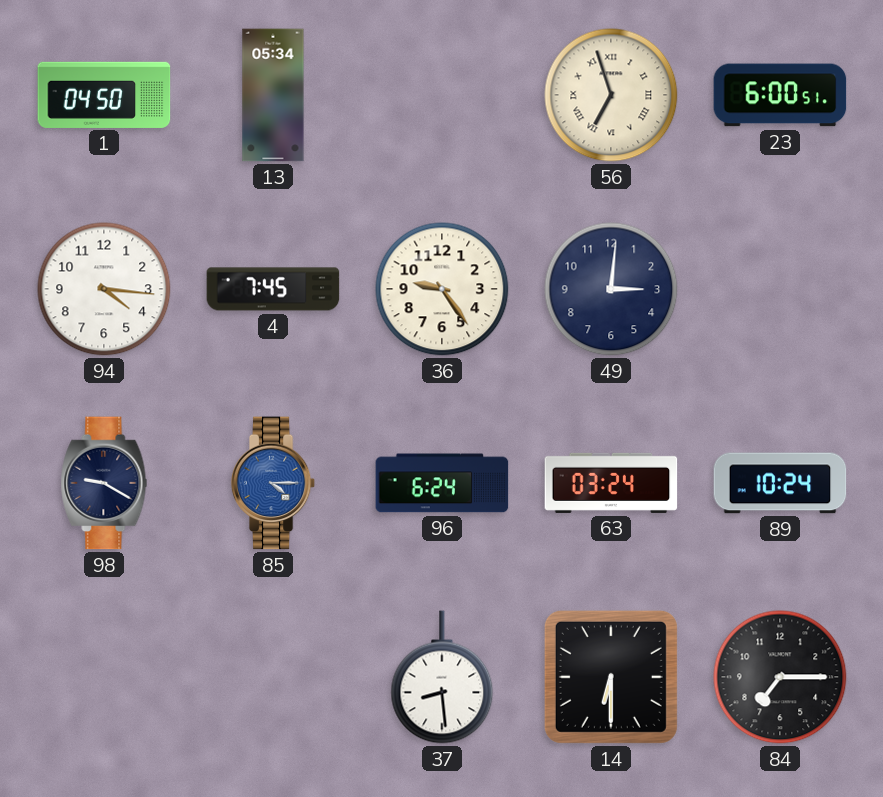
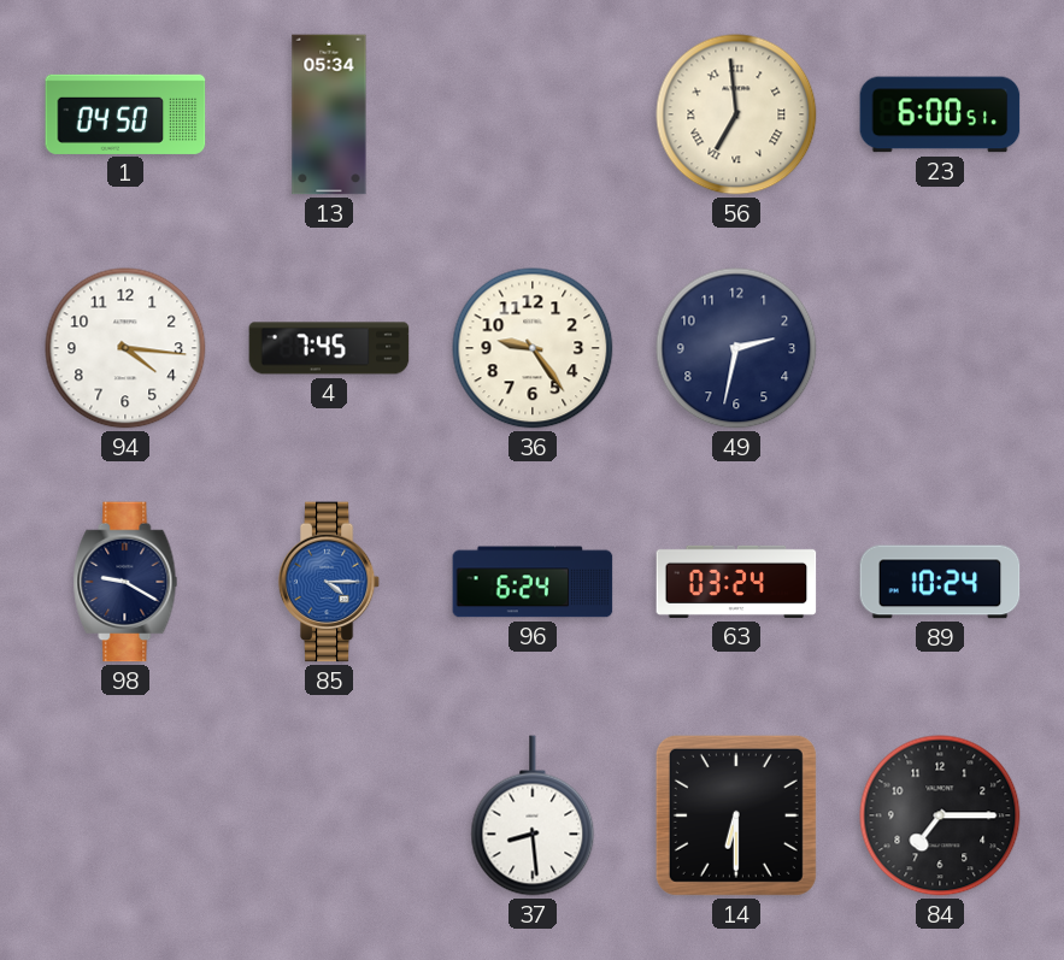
56: 6:57 -> 6:59
49: 3:01 -> 2:32
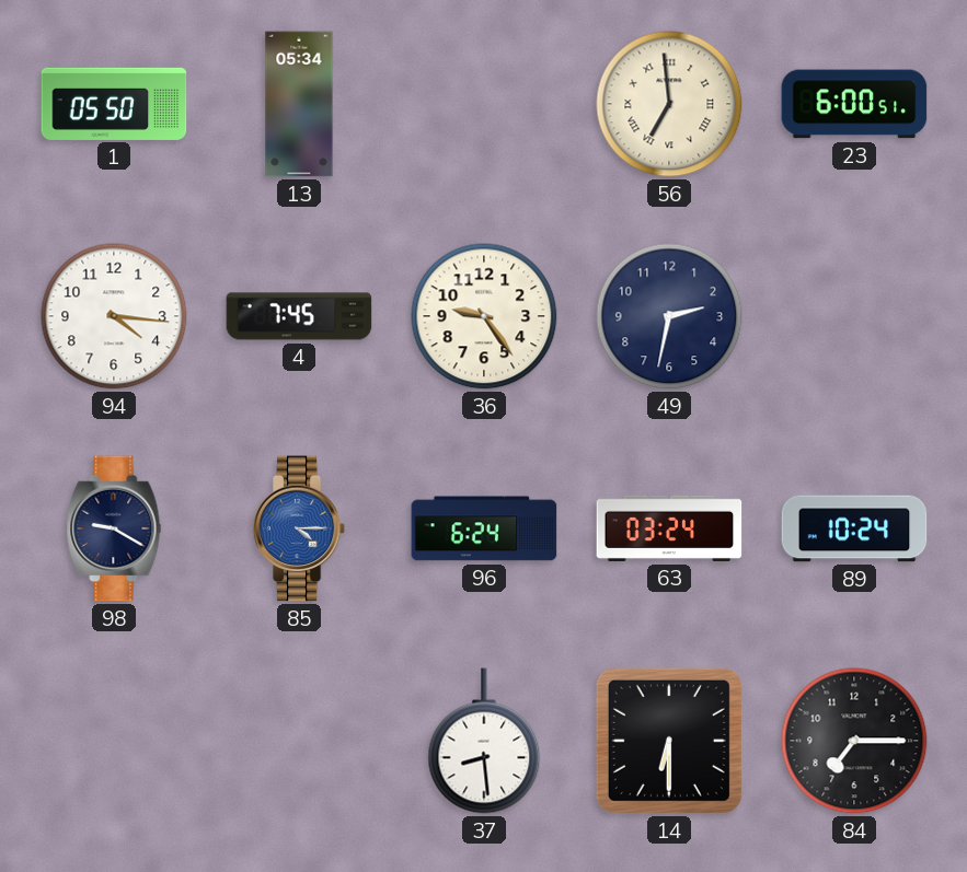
1: 04:50 -> 05:50
